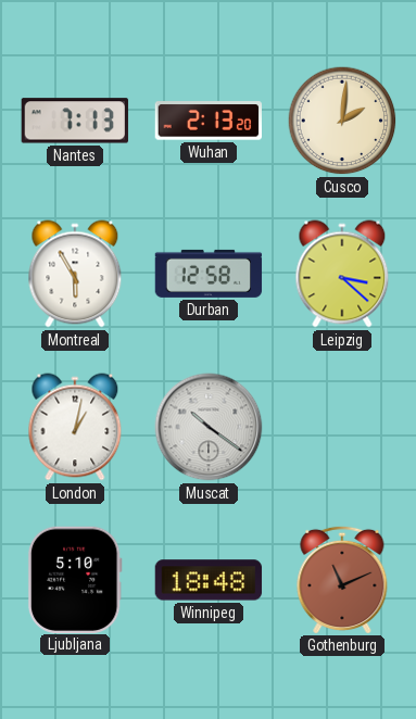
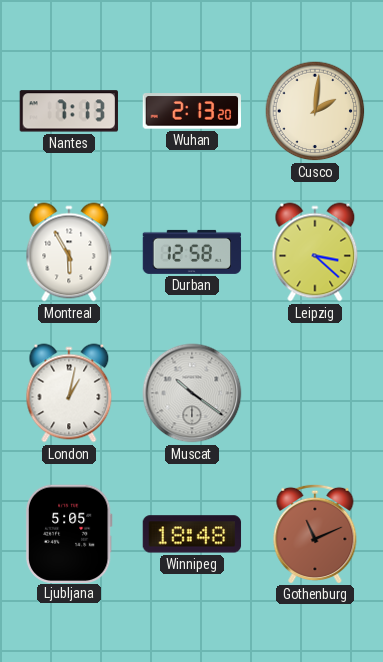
Ljubljana: 5:10 -> 5:05
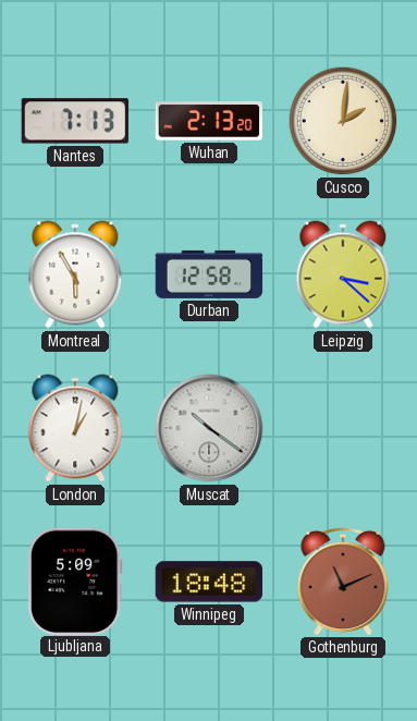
Ljubljana: 5:05 -> 5:09
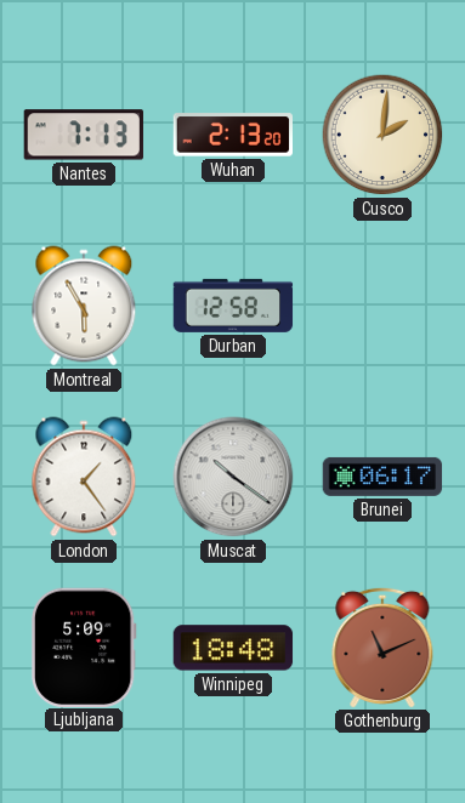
Leipzig: 3:22 -> none
London: 1:02 -> 1:24
Brunei: none -> 06:17
